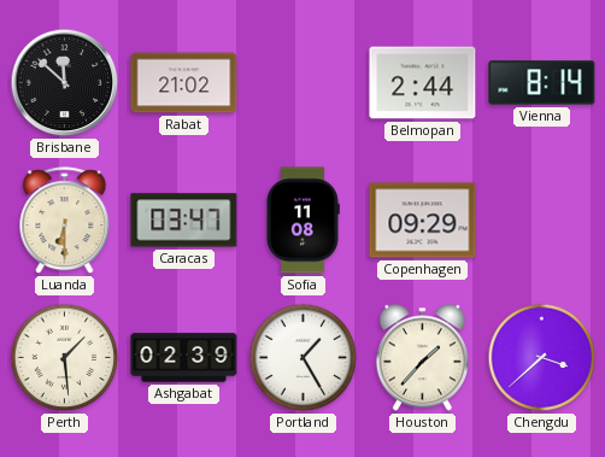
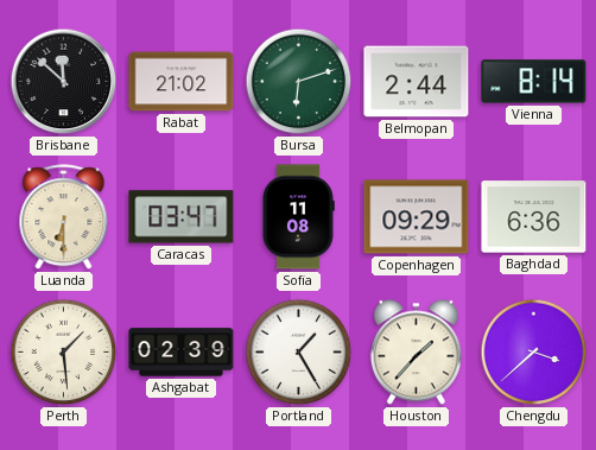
Bursa: none -> 6:12
Baghdad: none -> 6:36
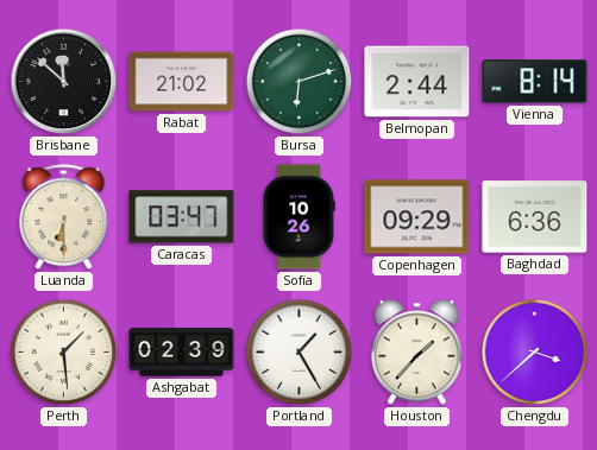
Sofia: 11:08 -> 10:26
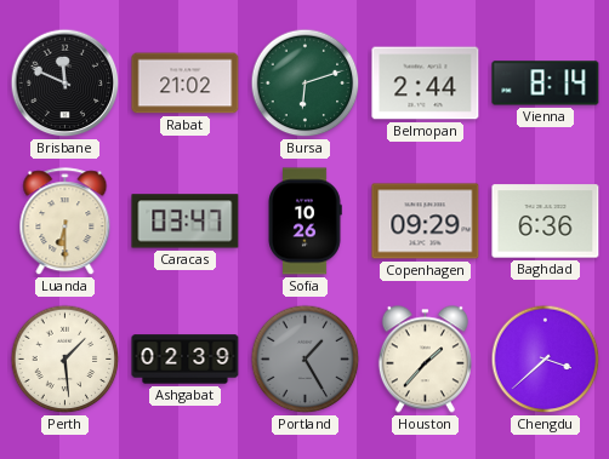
Brisbane: 11:52 -> 11:49
Portland dial: white -> grey
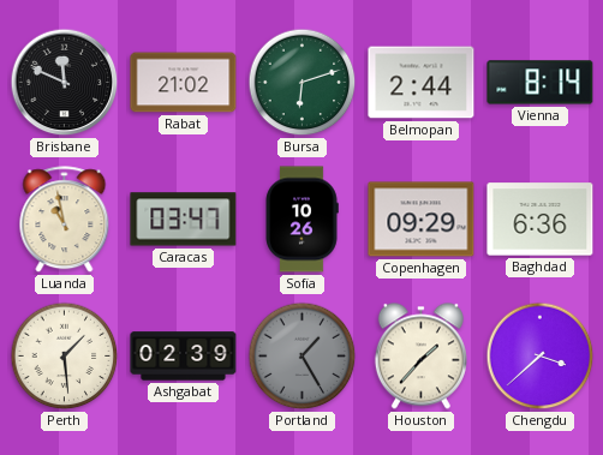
Luanda: 6:30 -> 10:58
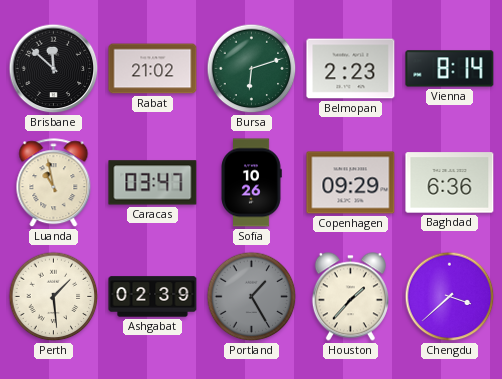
Brisbane: 11:49 -> 11:52
Belmopan: 2:44 -> 2:23
